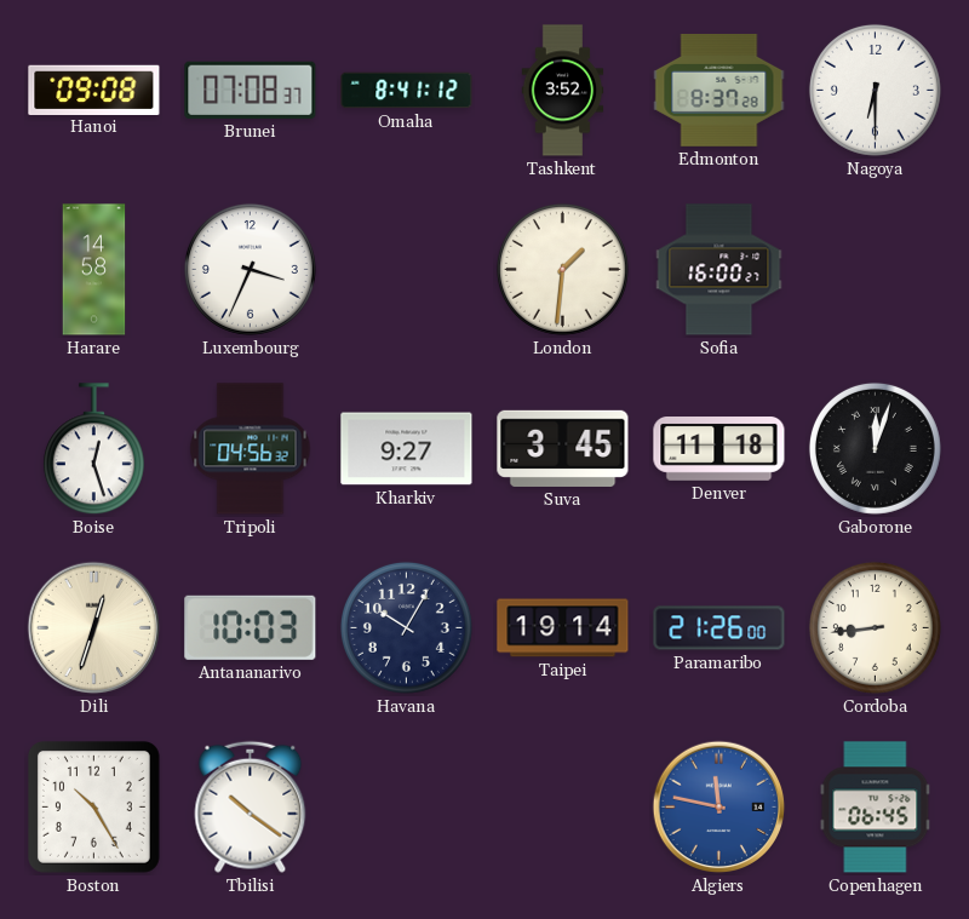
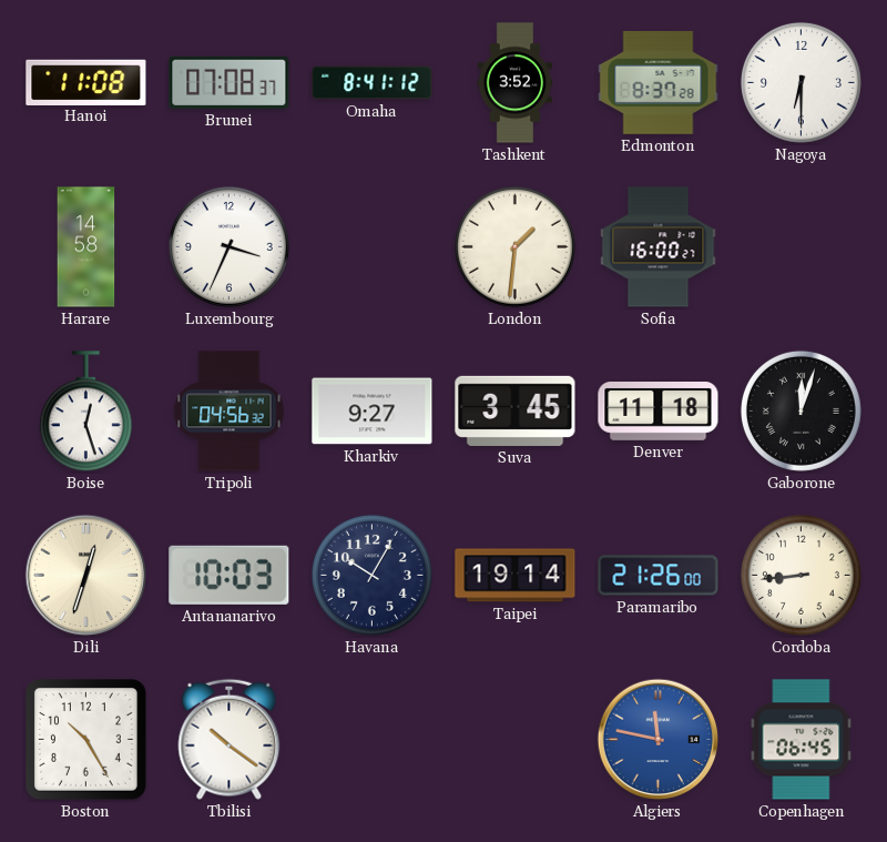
Hanoi: 09:08 -> 11:08
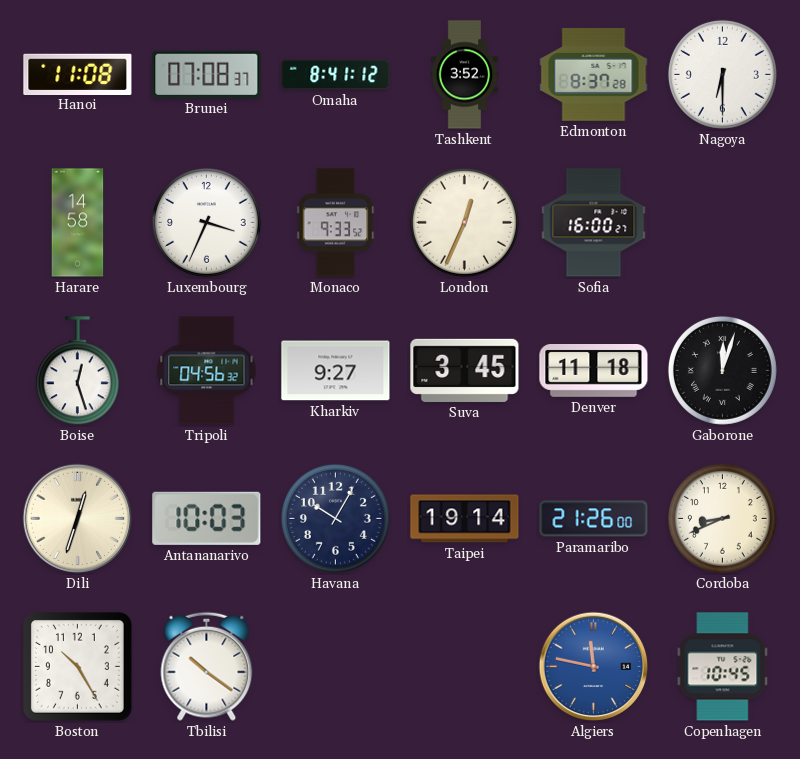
Monaco: none -> 9:33
London: 1:31 -> 12:34
Cordoba: 8:44 -> 8:41
Copenhagen: 06:45 -> 10:45
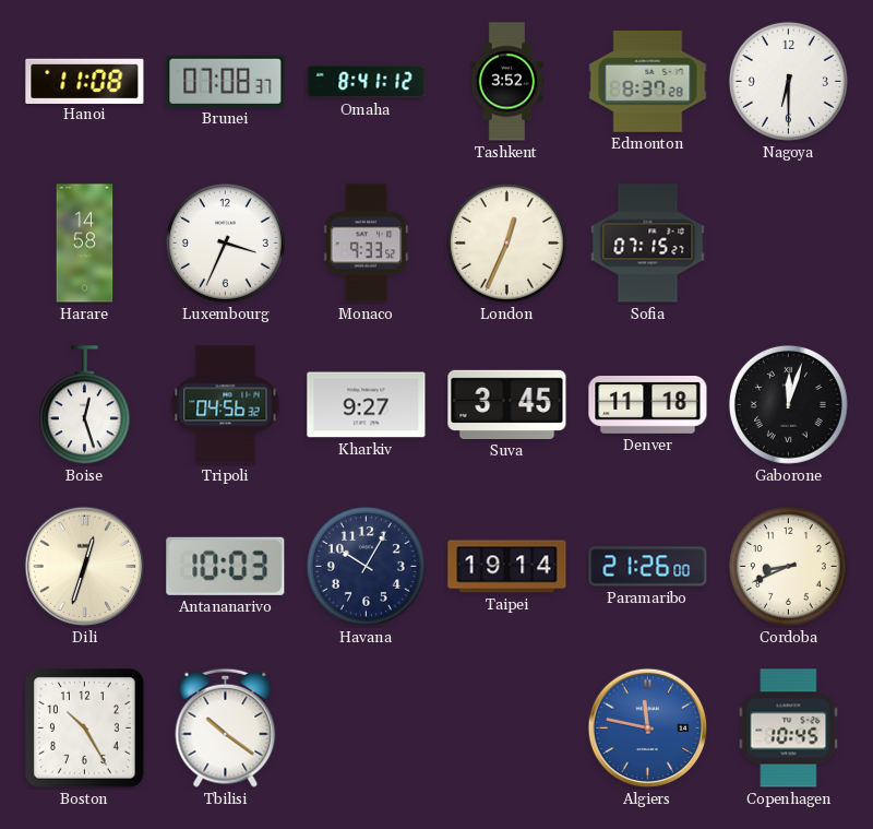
Sofia: 16:00 -> 07:15
